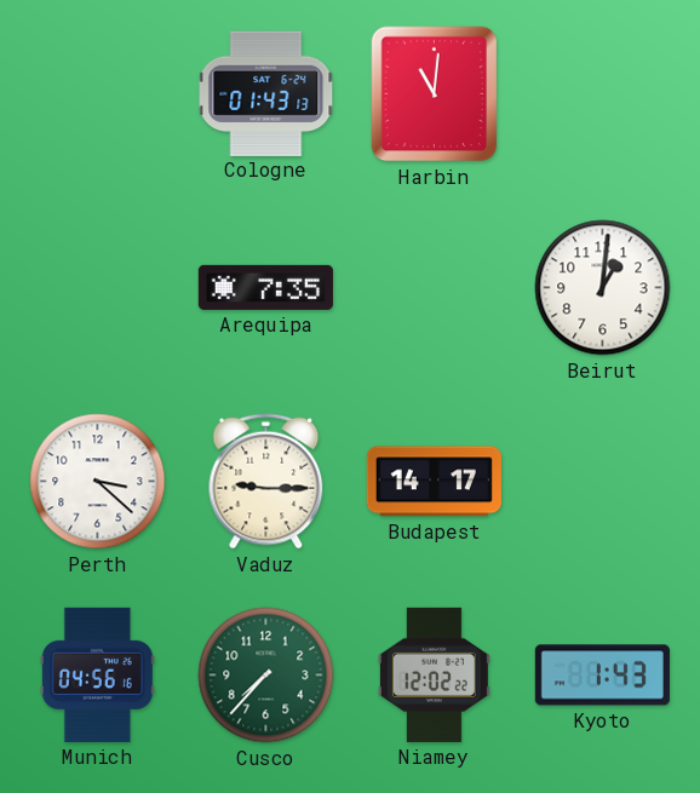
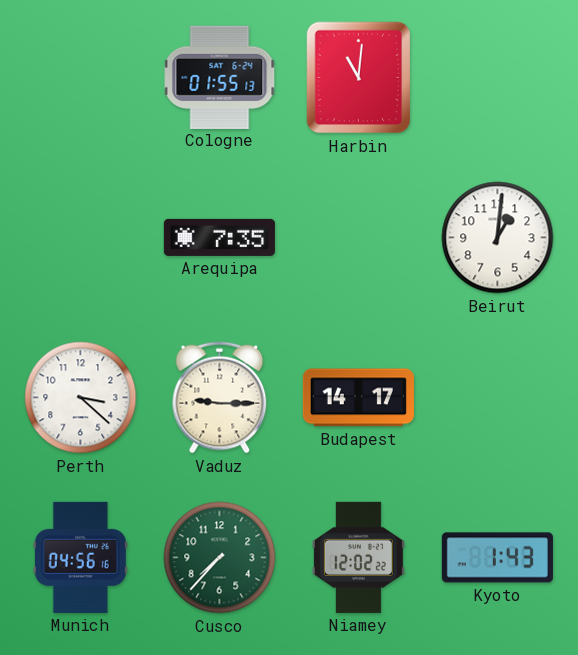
Cologne: 01:43 -> 01:55
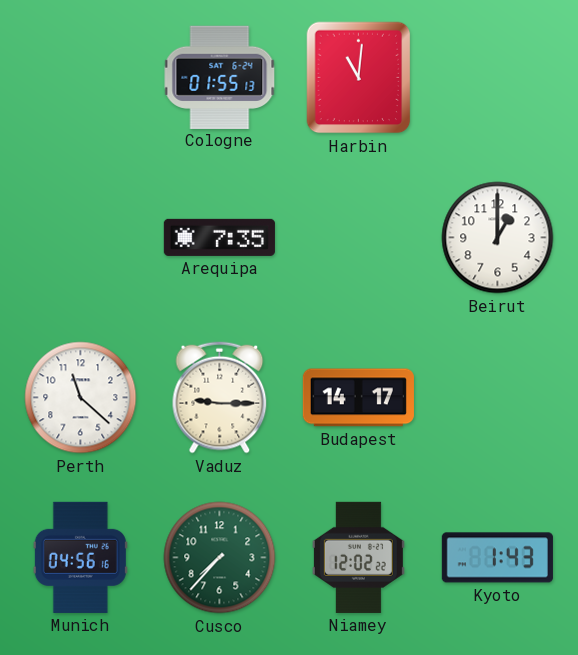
Beirut: 1:01 -> 1:00
Perth: 3:22 -> 11:22
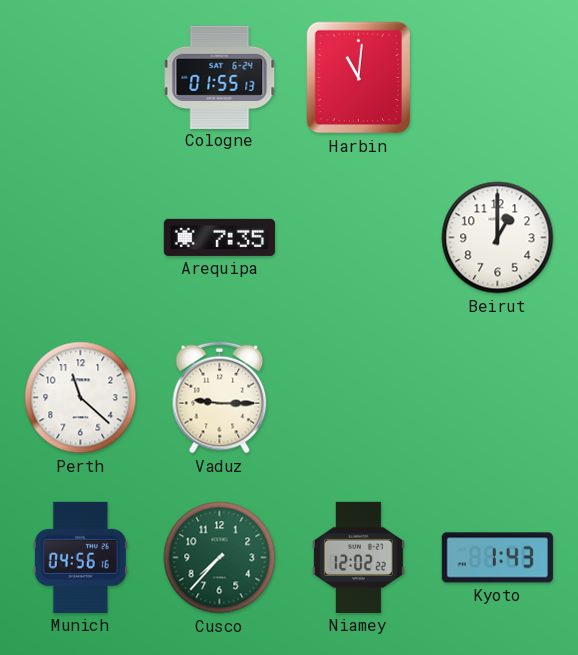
Budapest: 14:17 -> none
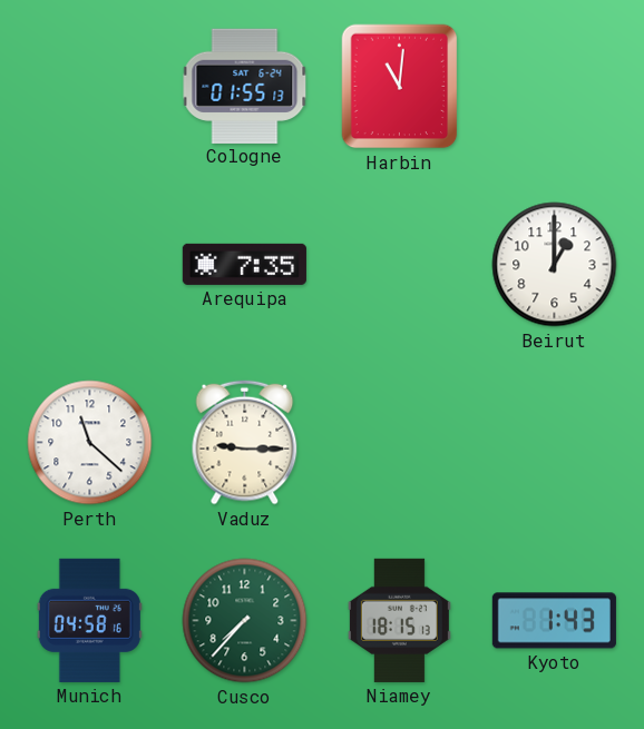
Munich: 04:56 -> 04:58
Niamey: 12:02 -> 18:15
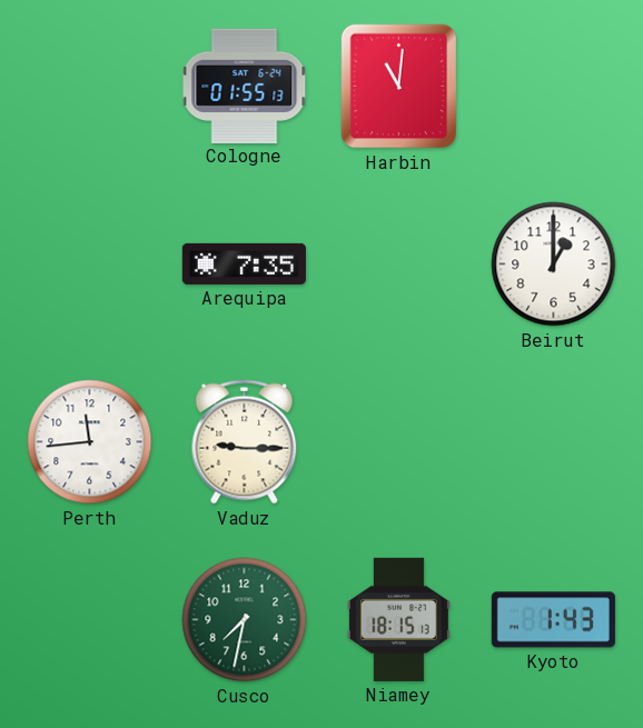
Perth: 11:22 -> 11:44
Munich: 04:58 -> none
Cusco: 7:37 -> 7:32
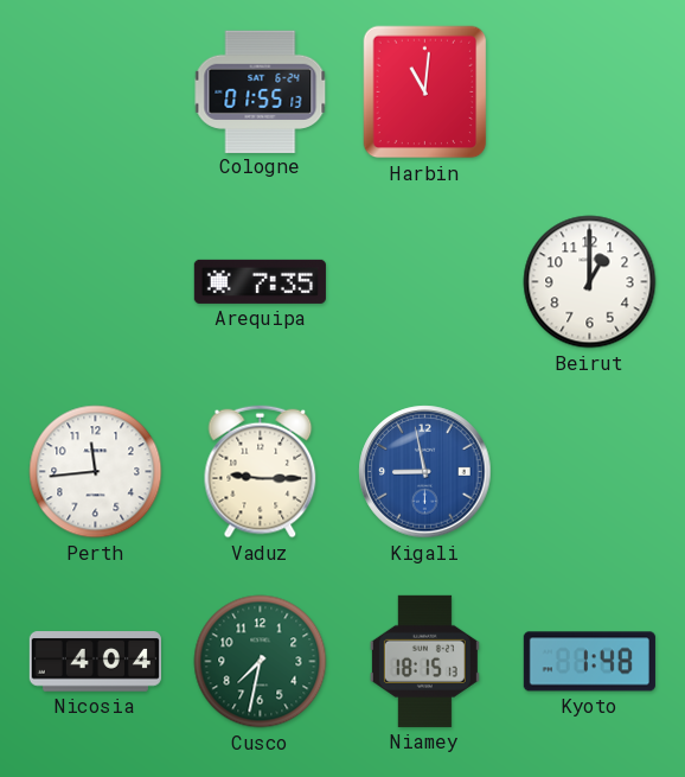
Kigali: none -> 8:58
Nicosia: none -> 4:04
Kyoto: 1:43 -> 1:48
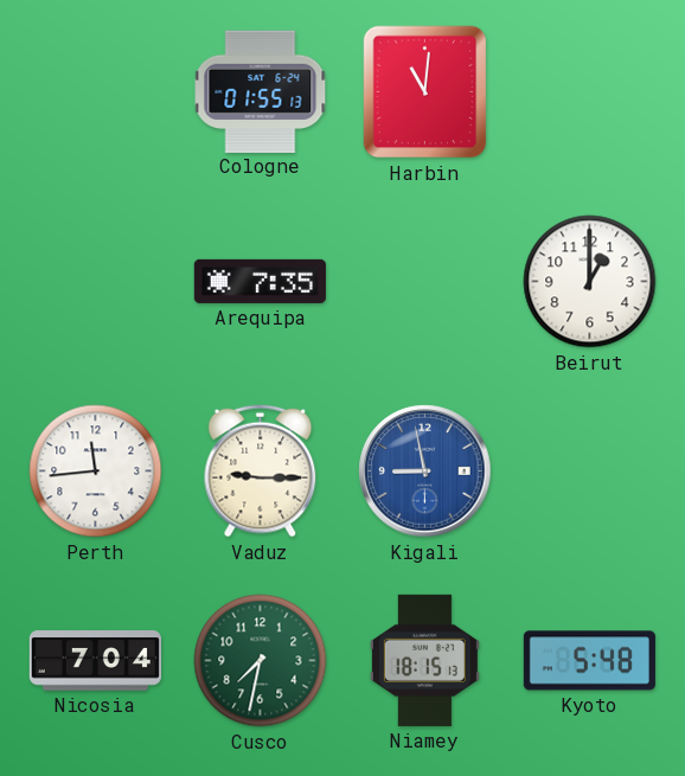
Nicosia: 4:04 -> 7:04
Kyoto: 1:48 -> 5:48
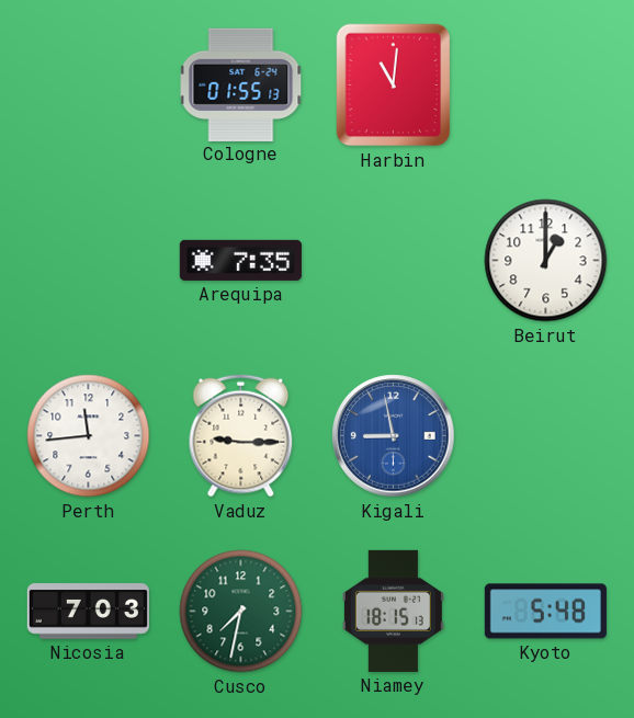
Nicosia: 7:04 -> 7:03
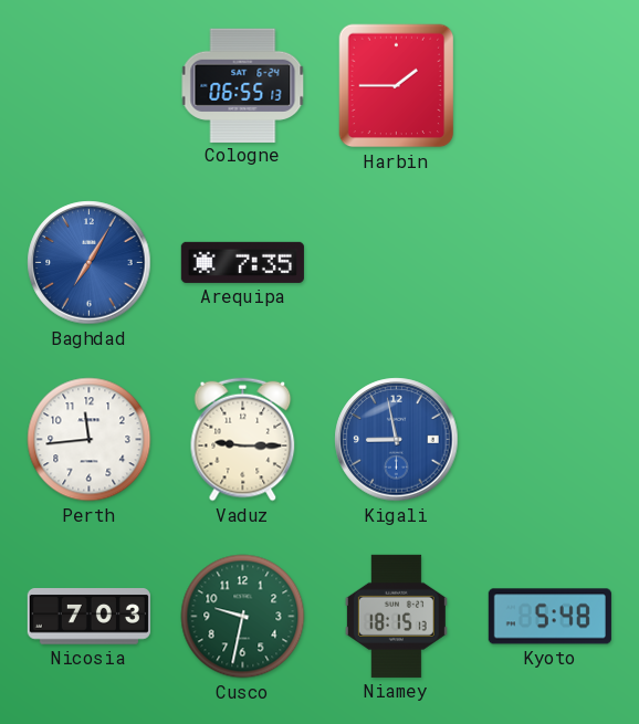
Cologne: 01:55 -> 06:55
Harbin: 11:01 -> 1:45
Baghdad: none -> 7:05
Beirut: 1:00 -> none
Cusco: 7:32 -> 9:32
